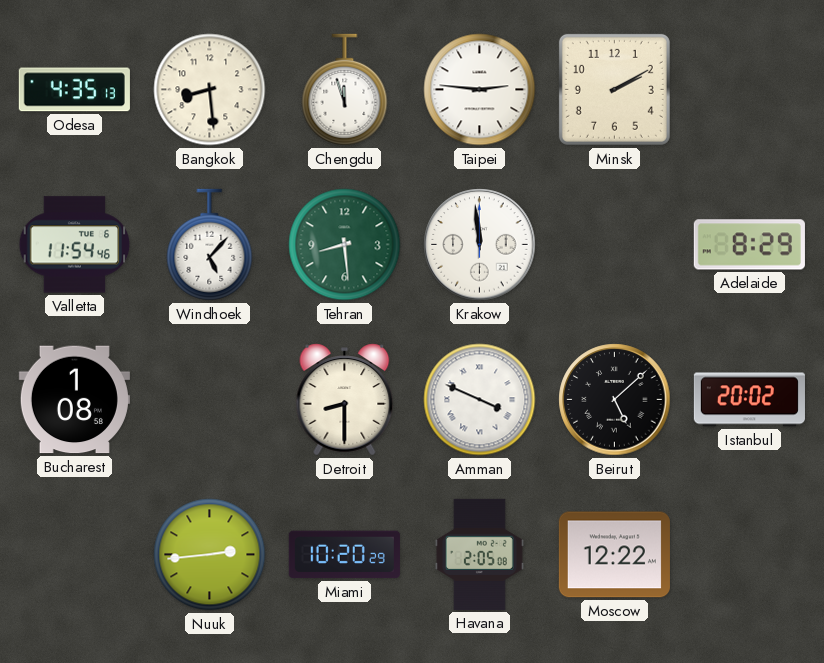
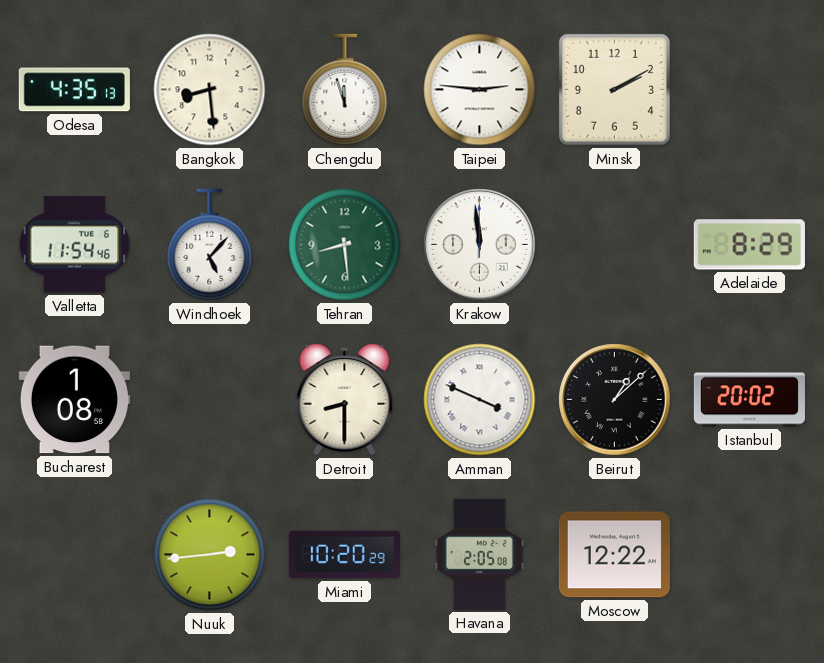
Beirut: 5:08 -> 1:08
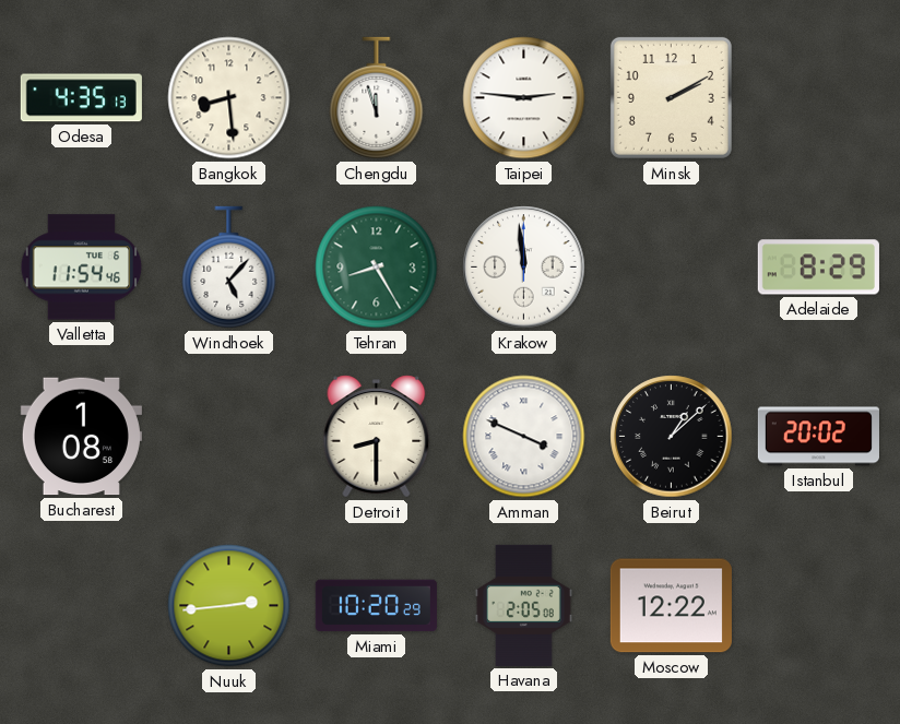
Tehran: 8:29 -> 8:25
